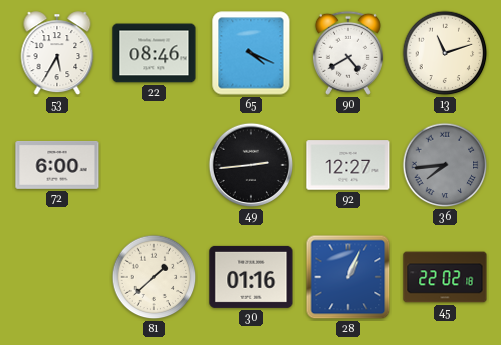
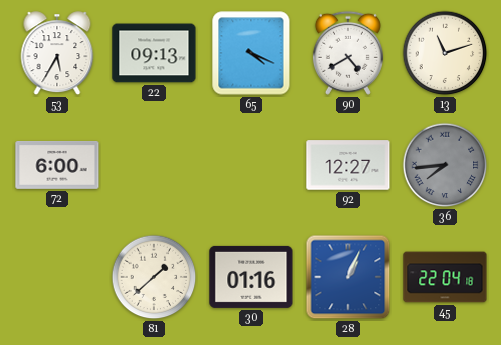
22: 08:46 -> 09:13
49: 2:44 -> none
45: 22:02 -> 22:04
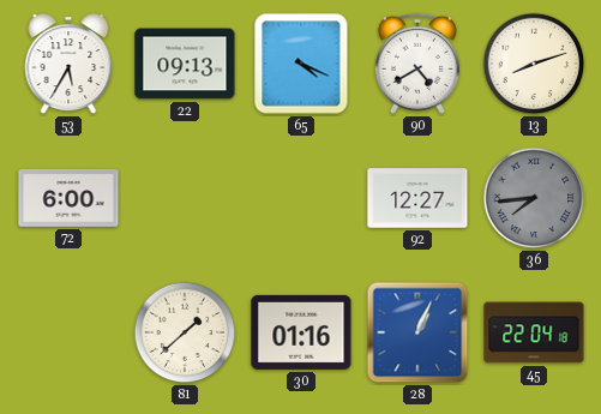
13: 11:12 -> 8:12
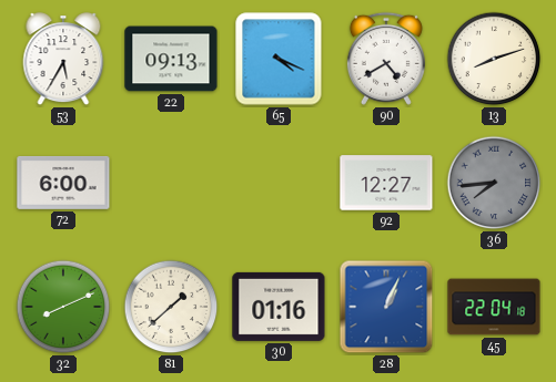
32: none -> 8:11
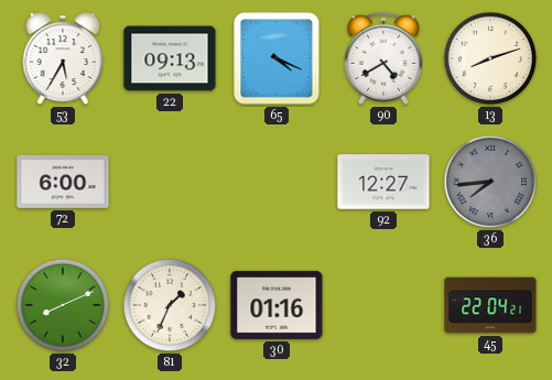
81: 1:38 -> 1:34
28: 1:04 -> none
45: 22:04:18 -> 22:04:21
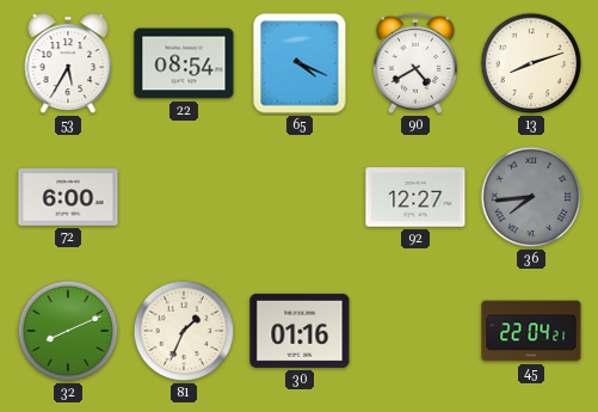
22: 09:13 -> 08:54
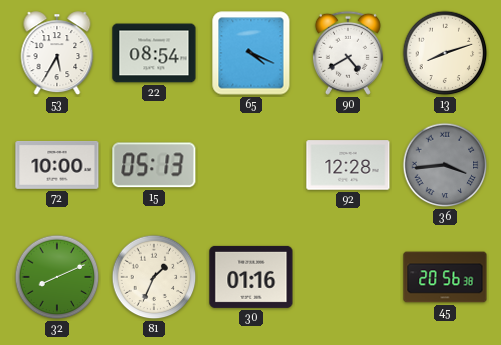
72: 6:00 -> 10:00
15: none -> 05:13
92: 12:27 -> 12:28
36: 7:44 -> 3:44
45: 22:04 -> 20:56
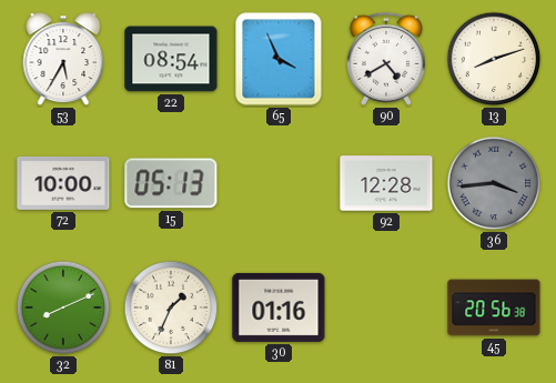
65: 4:19 -> 3:56
